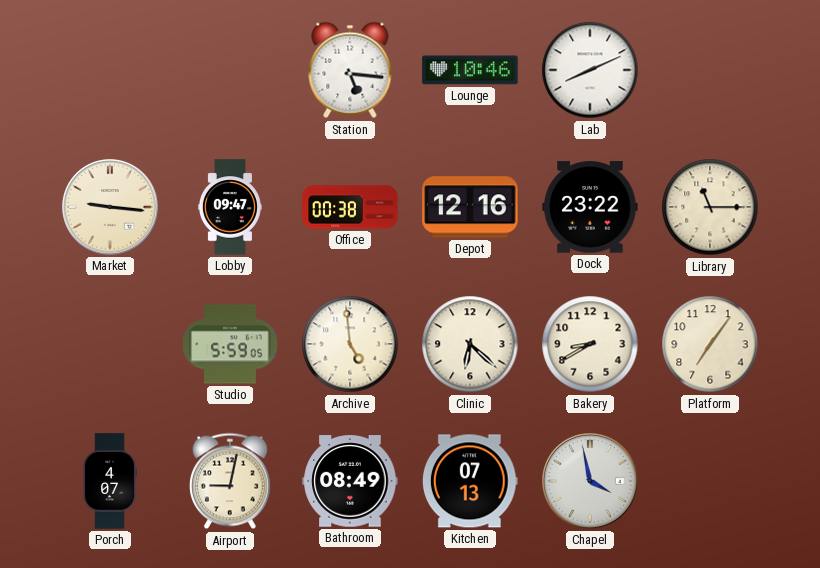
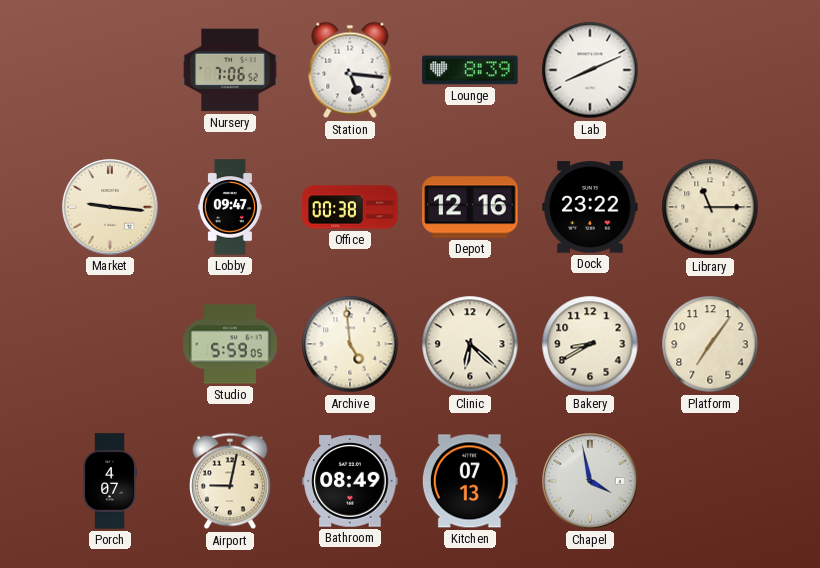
Nursery: none -> 7:06
Lounge: 10:46 -> 8:39
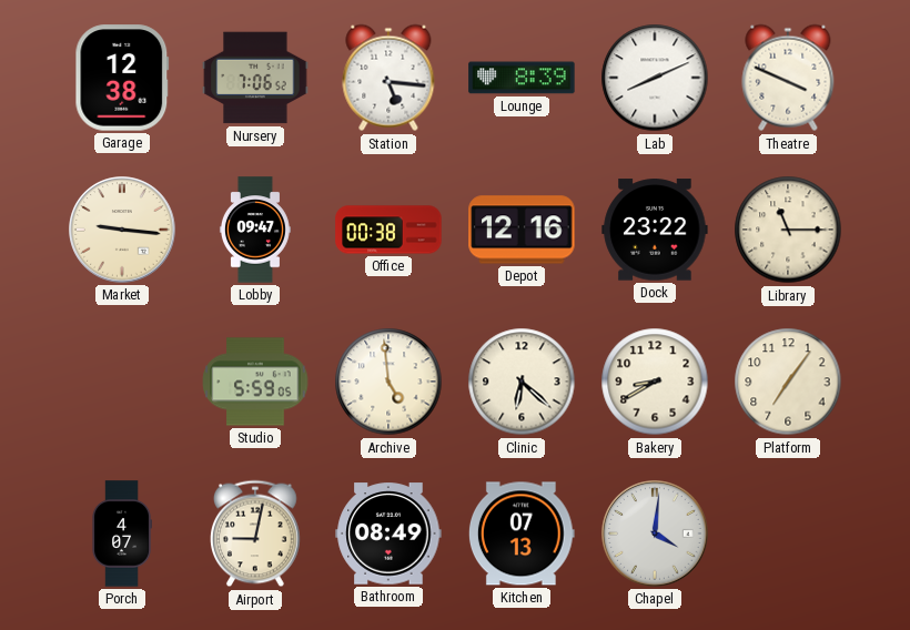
Garage: none -> 12:38
Theatre: none -> 3:49
Chapel: 3:58 -> 4:01
